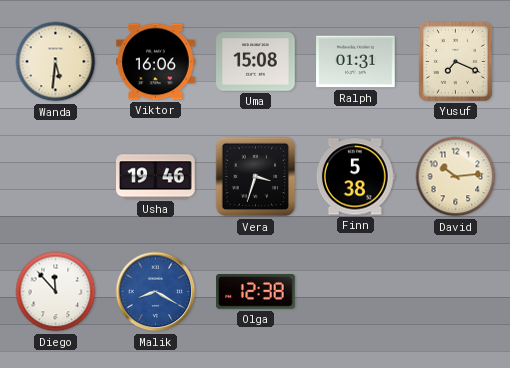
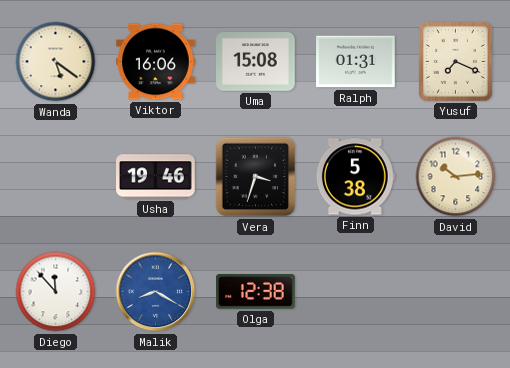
Wanda: 5:31 -> 5:21
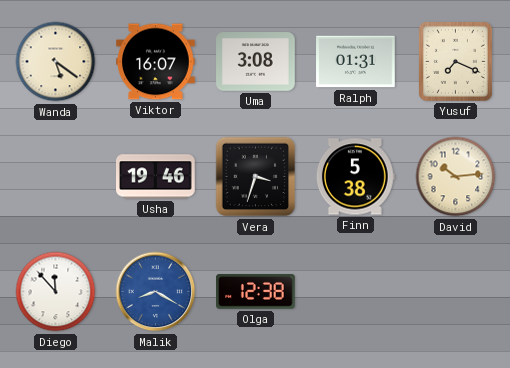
Viktor: 16:06 -> 16:07
Uma: 15:08 -> 3:08
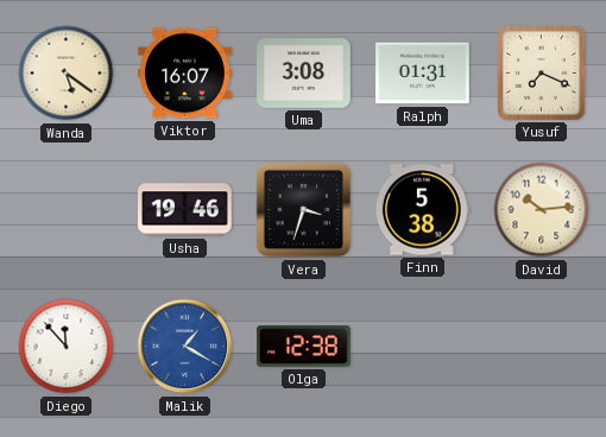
Malik: 8:20 -> 1:20
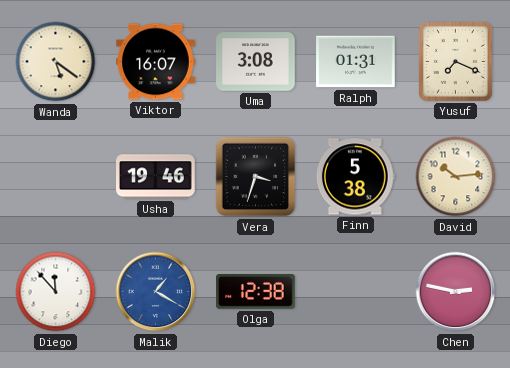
Chen: none -> 2:47
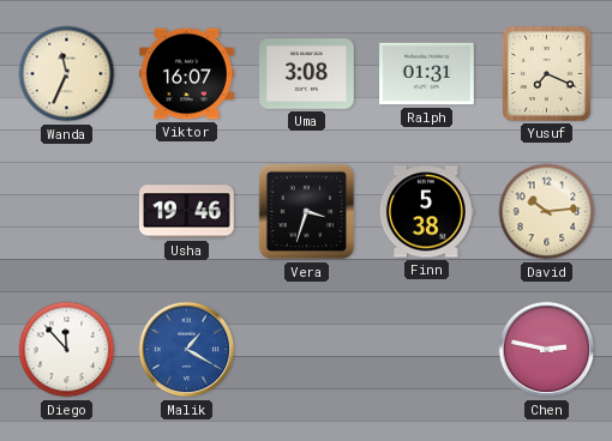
Wanda: 5:21 -> 11:34
Olga: 12:38 -> none
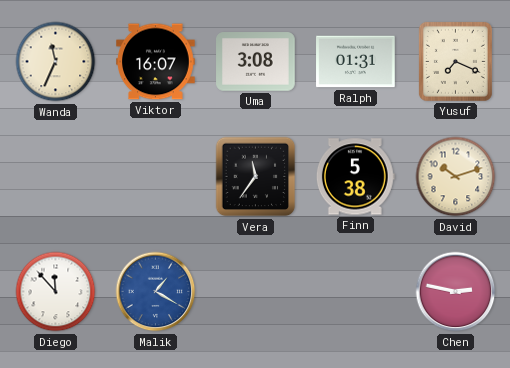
Usha: 19:46 -> none
Vera: 3:33 -> 11:36
David: 10:14 -> 10:12
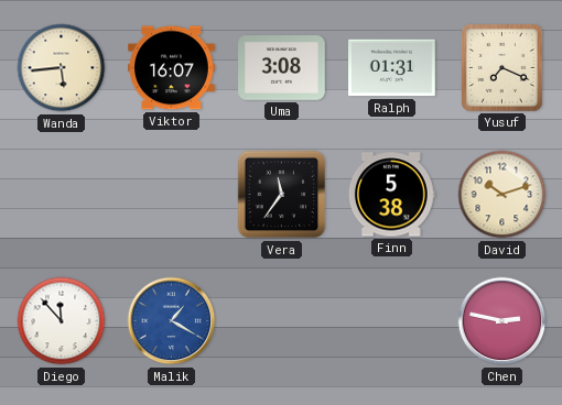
Wanda: 11:34 -> 5:44
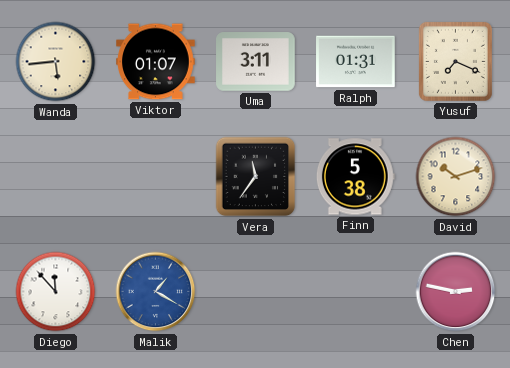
Viktor: 16:07 -> 01:07
Uma: 3:08 -> 3:11
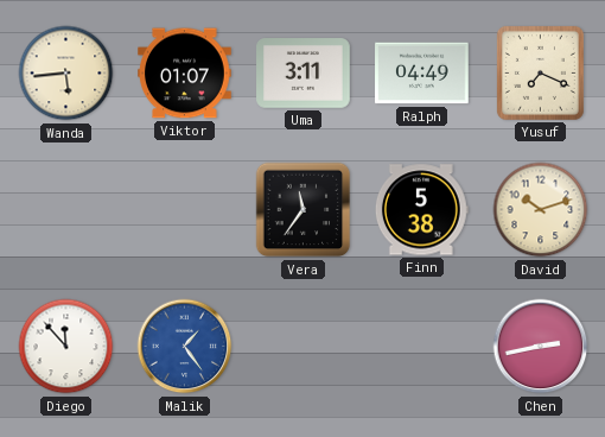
Ralph: 01:31 -> 04:49
Malik: 1:20 -> 1:24
Chen: 2:47 -> 2:43
